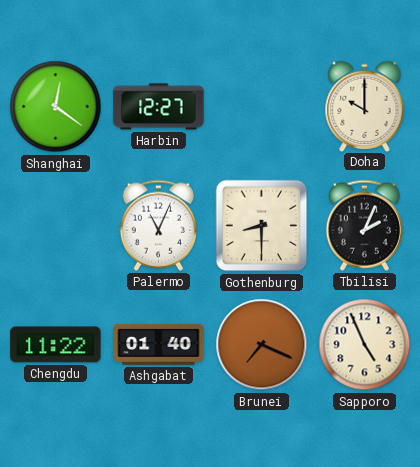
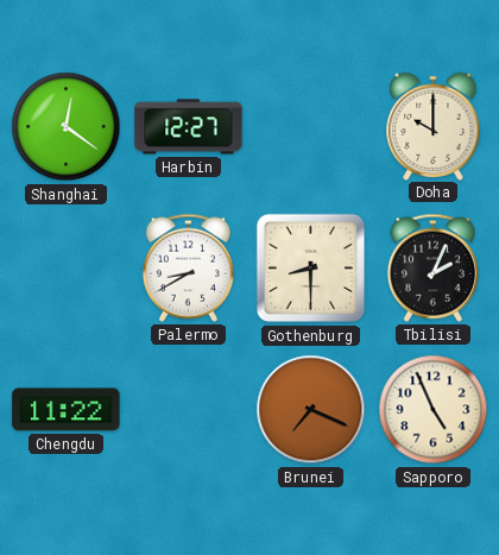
Palermo: 11:04 -> 8:40
Ashgabat: 01:40 -> none
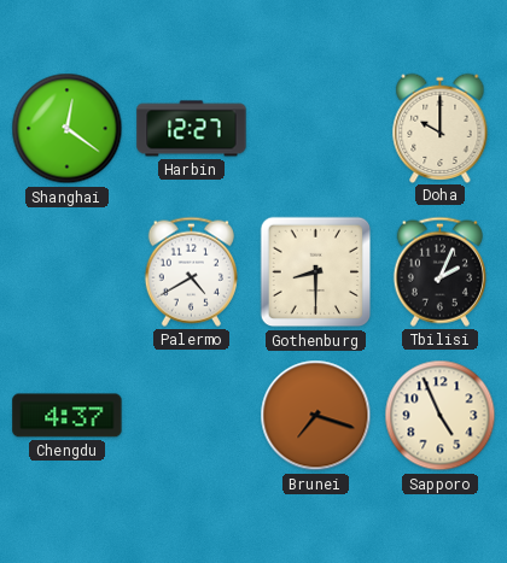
Palermo: 8:40 -> 4:40
Chengdu: 11:22 -> 4:37
Brunei: 7:19 -> 7:18
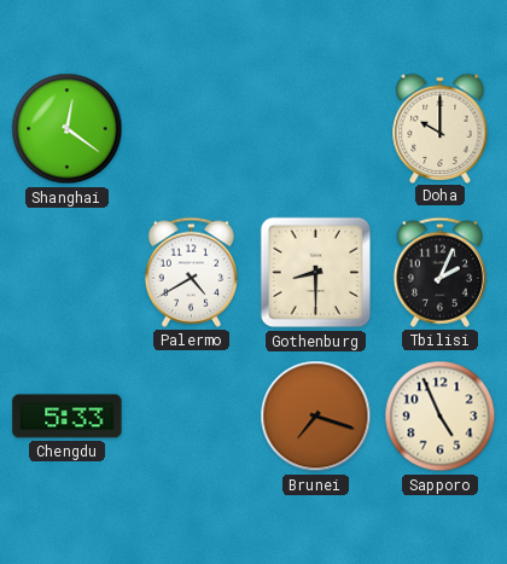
Harbin: 12:27 -> none
Chengdu: 4:37 -> 5:33
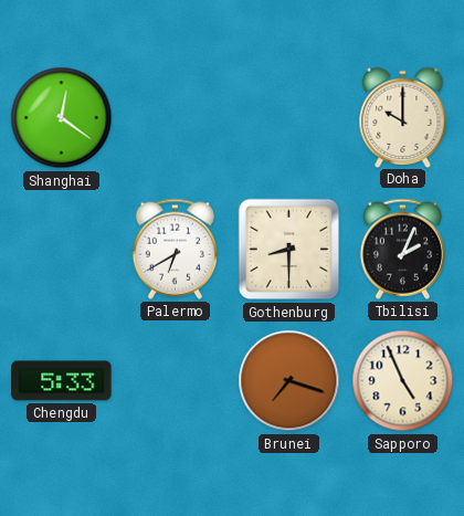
Palermo: 4:40 -> 6:40
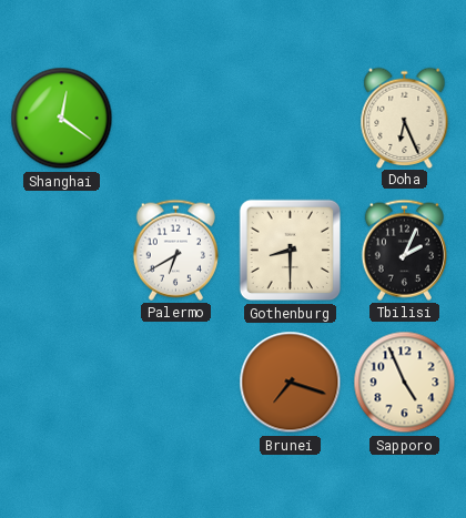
Doha: 10:00 -> 6:26
Chengdu: 5:33 -> none
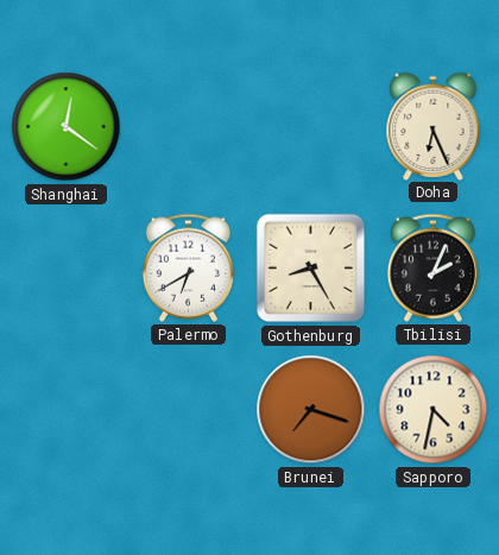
Gothenburg: 8:30 -> 8:25
Sapporo: 4:56 -> 4:32
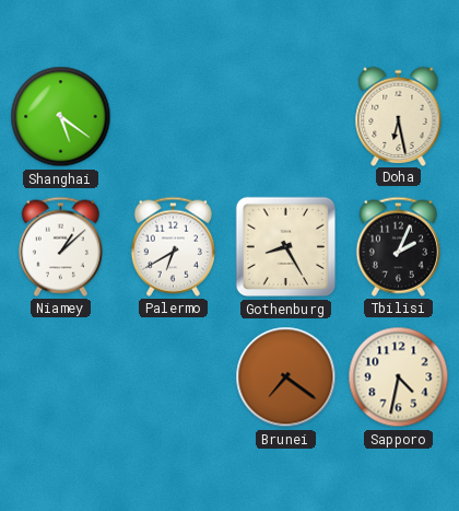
Shanghai: 12:21 -> 5:21
Doha: 6:26 -> 6:28
Niamey: none -> 1:08
Brunei: 7:18 -> 7:21
